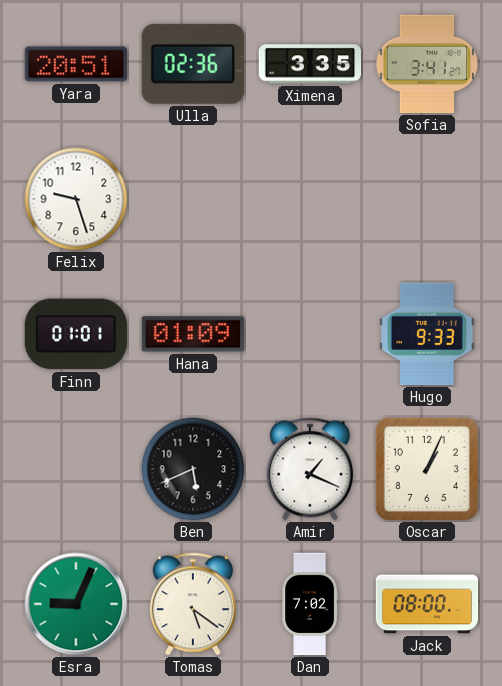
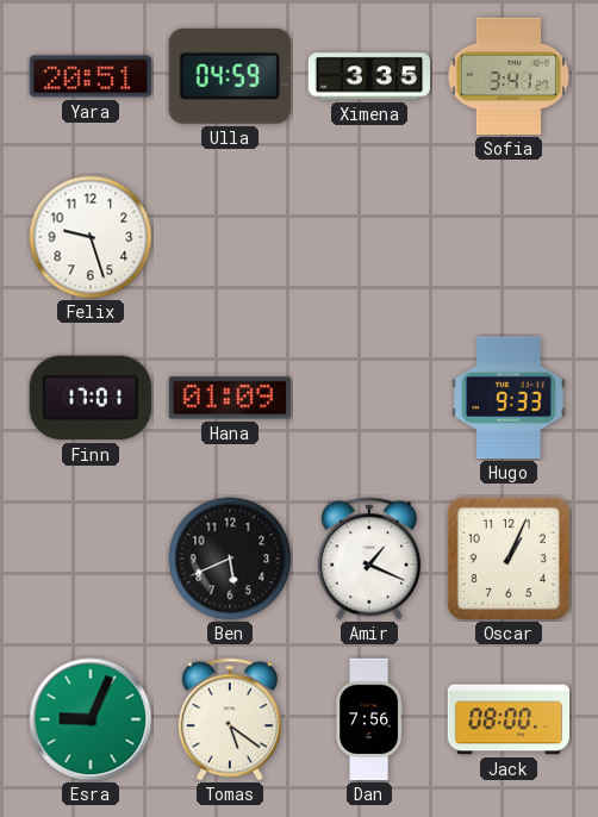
Ulla: 02:36 -> 04:59
Finn: 01:01 -> 17:01
Dan: 7:02 -> 7:56
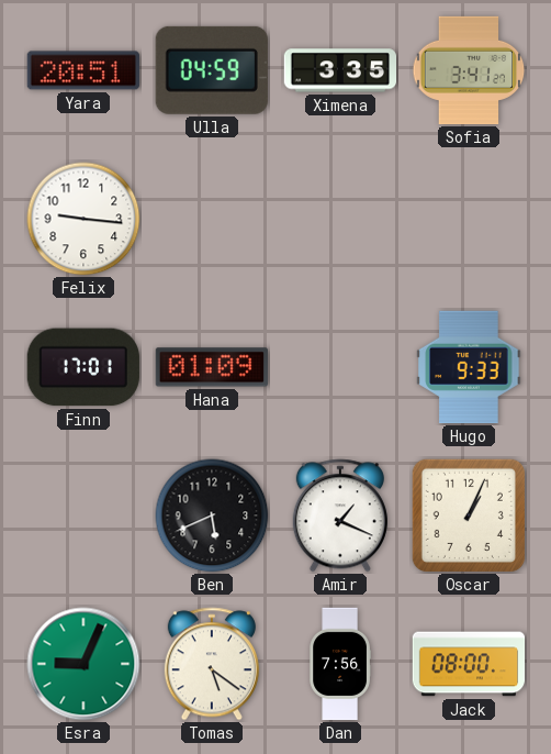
Felix: 9:27 -> 9:16
